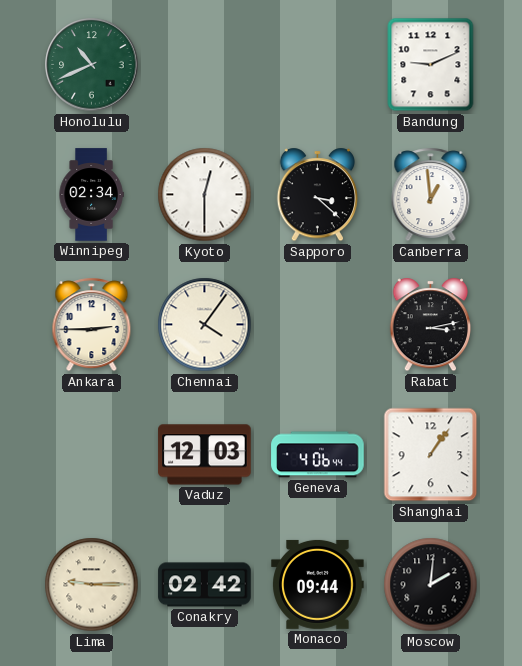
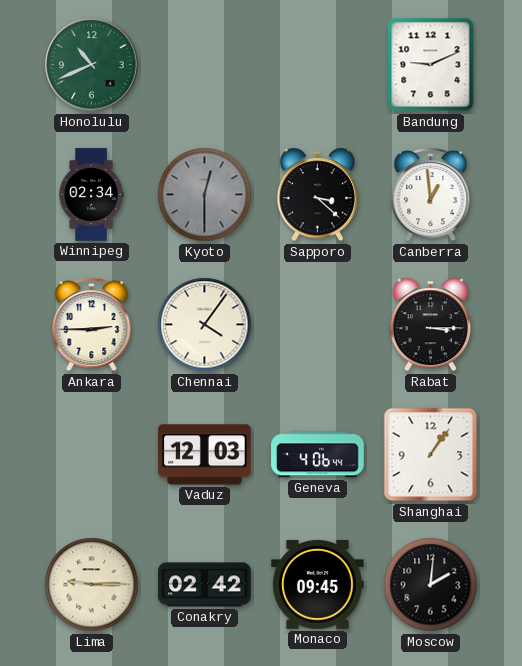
Kyoto dial: white -> grey
Rabat: 3:13 -> 3:15
Monaco: 09:44 -> 09:45
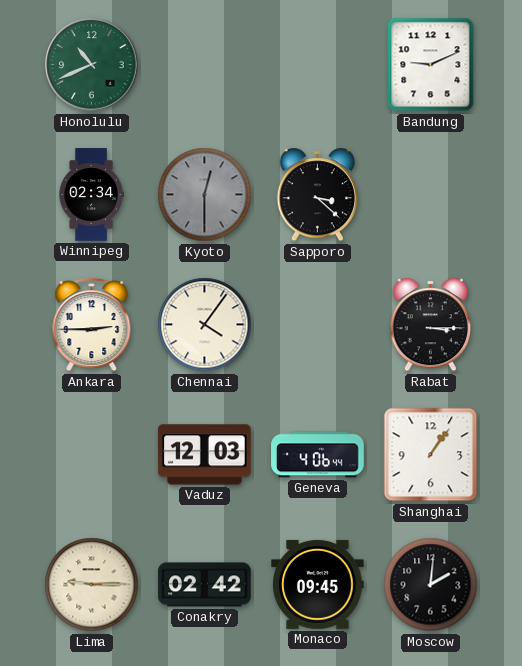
Canberra: 12:59 -> none
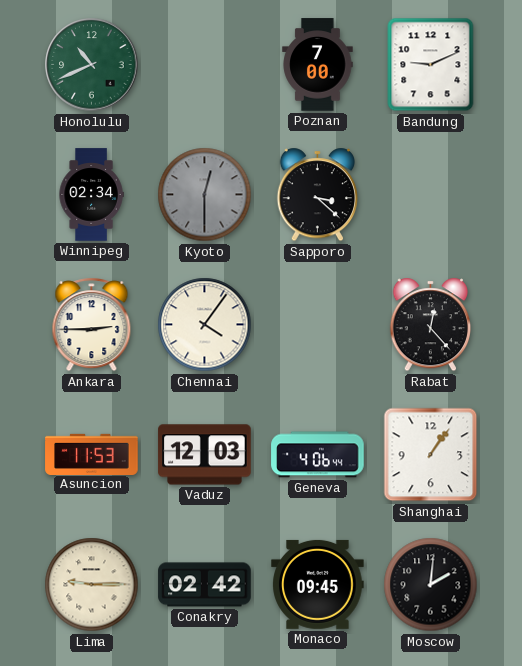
Poznan: none -> 7:00
Rabat: 3:15 -> 12:23
Asuncion: none -> 11:53
